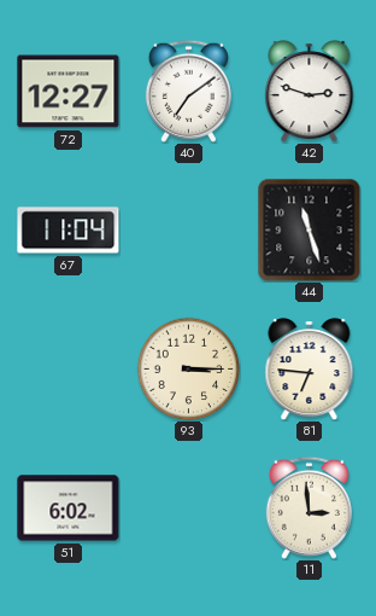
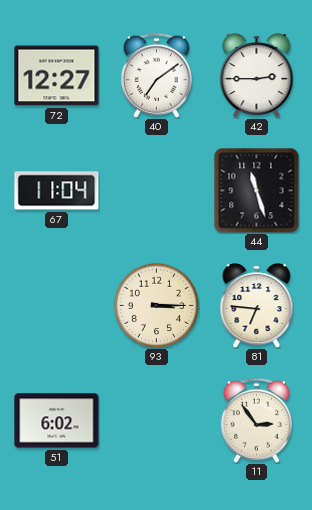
42: 2:48 -> 2:45
11: 2:59 -> 2:54
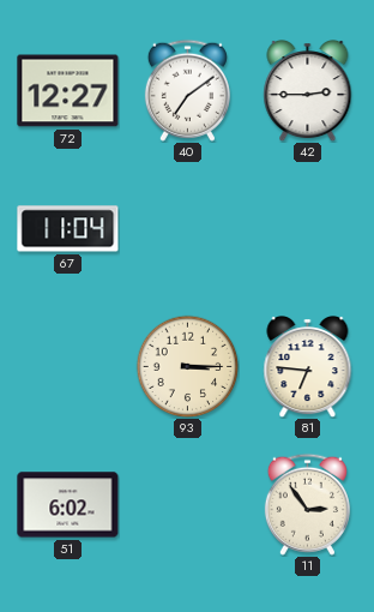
44: 11:27 -> none
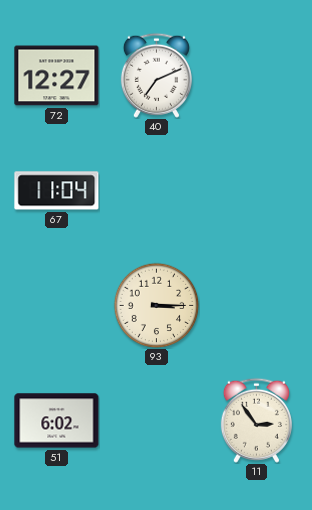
40: 7:09 -> 7:11
42: 2:45 -> none
81: 6:46 -> none
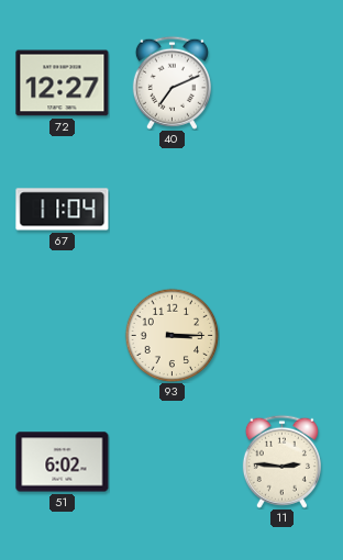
11: 2:54 -> 2:46
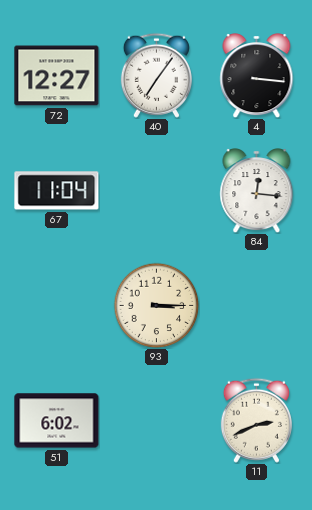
40: 7:11 -> 7:06
4: none -> 3:16
84: none -> 12:16
11: 2:46 -> 2:41
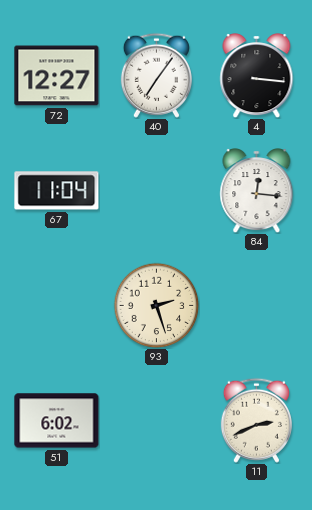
93: 3:15 -> 2:27
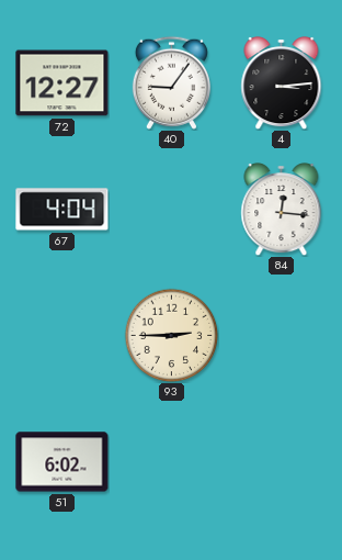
40: 7:06 -> 9:06
4: 3:16 -> 3:14
67: 11:04 -> 4:04
93: 2:27 -> 2:45
11: 2:41 -> none
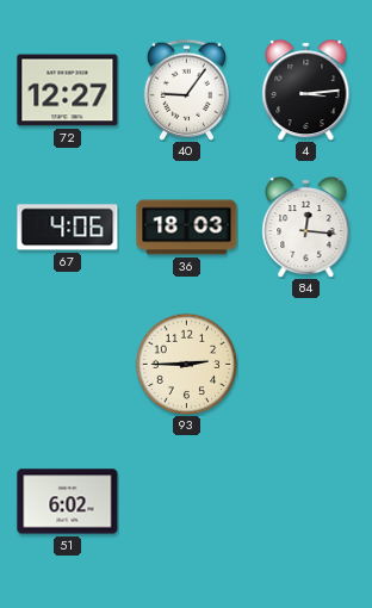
67: 4:04 -> 4:06
36: none -> 18:03
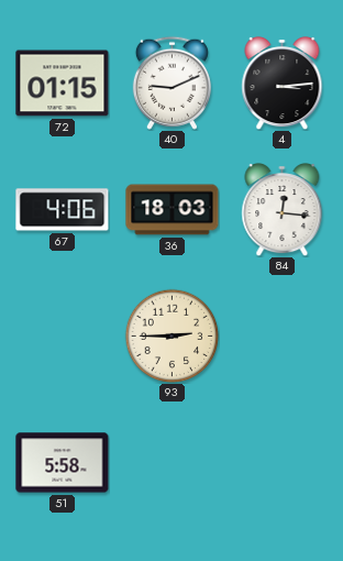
72: 12:27 -> 01:15
40: 9:06 -> 9:11
51: 6:02 -> 5:58
